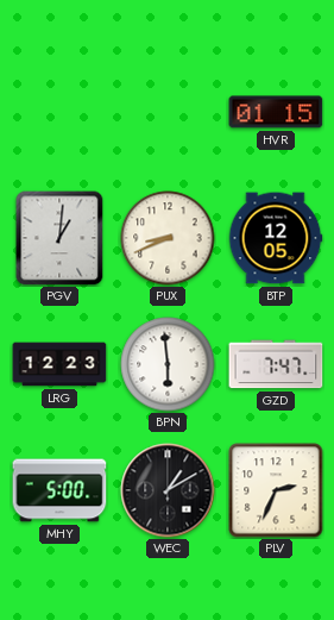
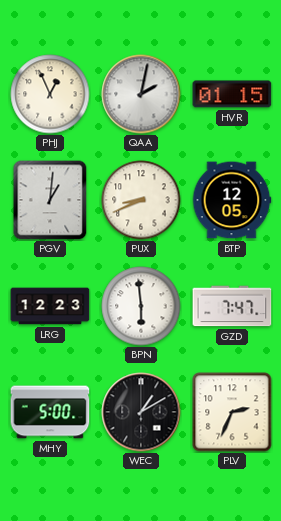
PHJ: none -> 12:56
QAA: none -> 2:02
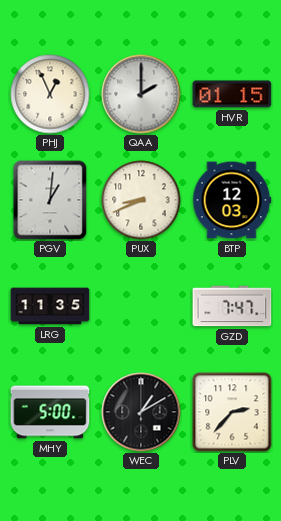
QAA: 2:02 -> 2:00
BTP: 12:05 -> 12:03
LRG: 12:23 -> 11:35
BPN: 5:59 -> none
PLV: 2:34 -> 2:37
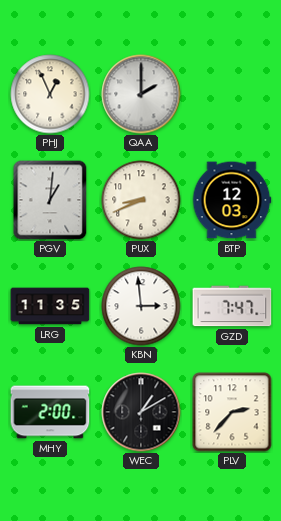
HVR: 01:15 -> none
KBN: none -> 2:59
MHY: 5:00 -> 2:00
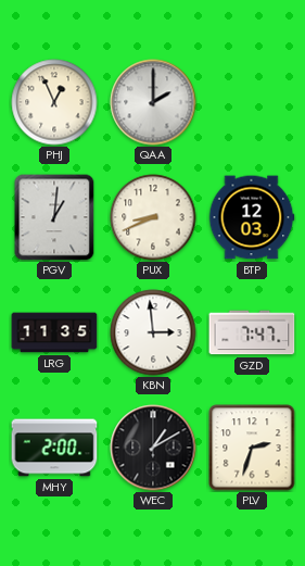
PLV: 2:37 -> 2:33
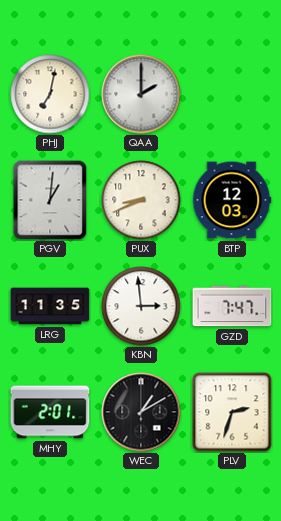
PHJ: 12:56 -> 7:02
MHY: 2:00 -> 2:01
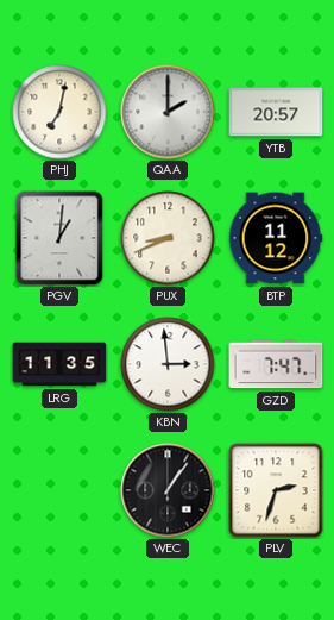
YTB: none -> 20:57
BTP: 12:03 -> 11:12
MHY: 2:01 -> none
WEC: 1:10 -> 1:06
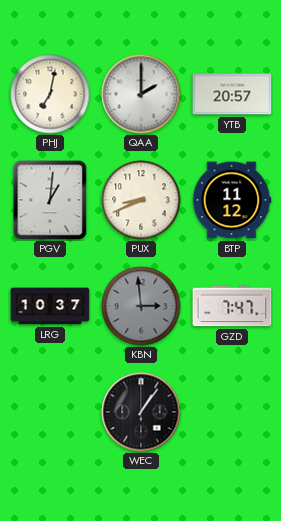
LRG: 11:35 -> 10:37
KBN dial: white -> grey
PLV: 2:33 -> none
